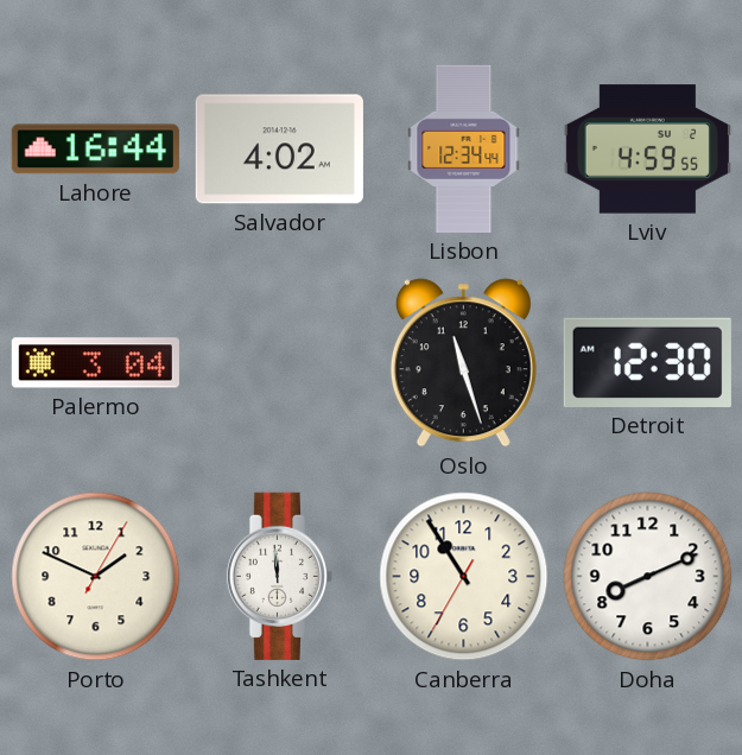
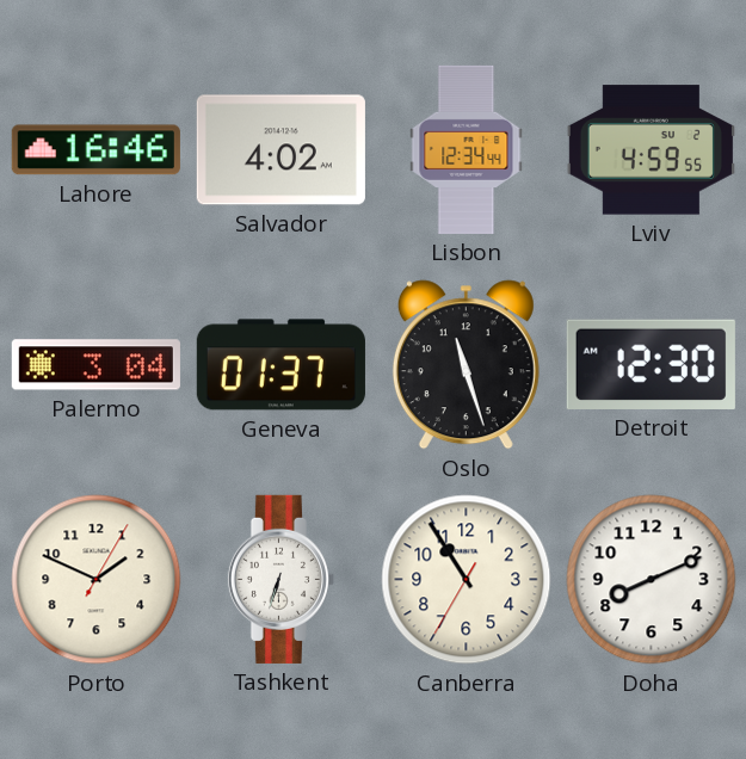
Lahore: 16:44 -> 16:46
Geneva: none -> 01:37
Tashkent: 11:59 -> 6:33
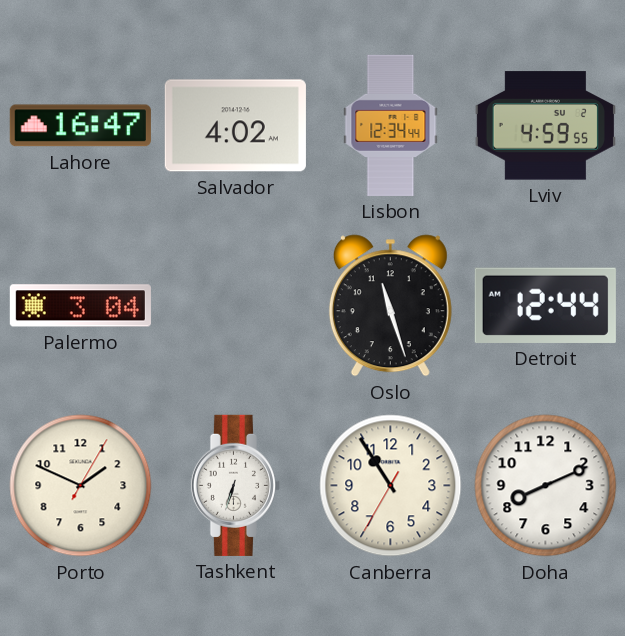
Lahore: 16:46 -> 16:47
Geneva: 01:37 -> none
Detroit: 12:30 -> 12:44
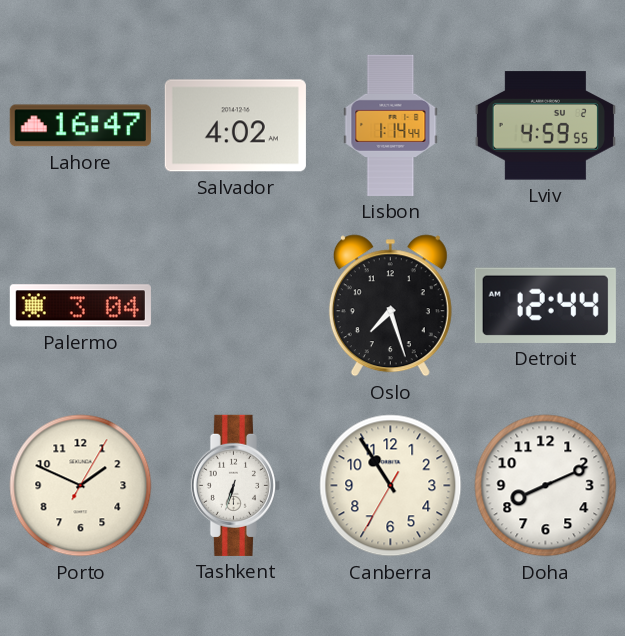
Lisbon: 12:34 -> 1:14
Oslo: 11:27 -> 7:27
